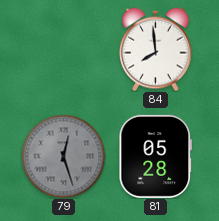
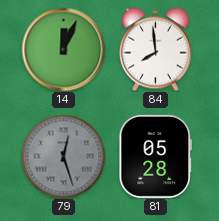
14: none -> 12:04
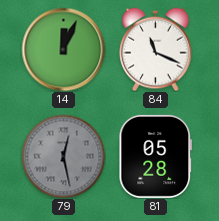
84: 7:59 -> 11:19
79: 12:27 -> 12:28
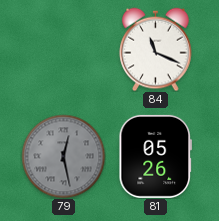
14: 12:04 -> none
81: 05:28 -> 05:26
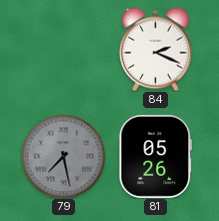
84: 11:19 -> 2:19
79: 12:28 -> 7:28
